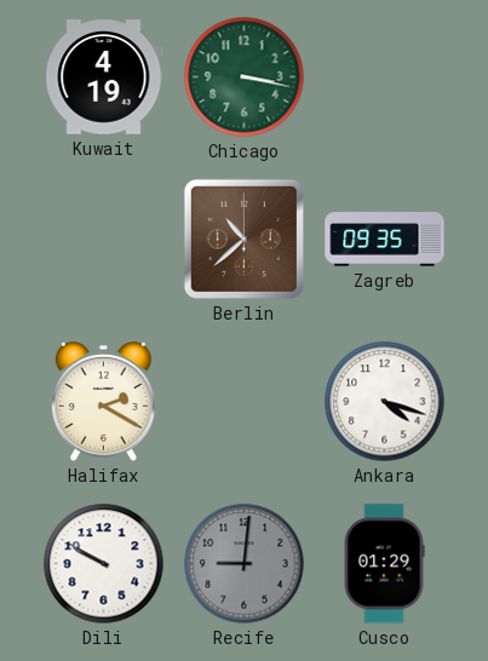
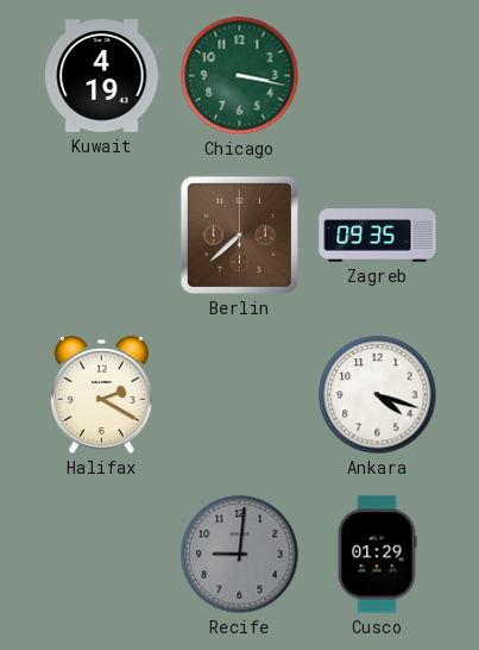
Berlin: 10:38 -> 7:38
Dili: 9:50 -> none
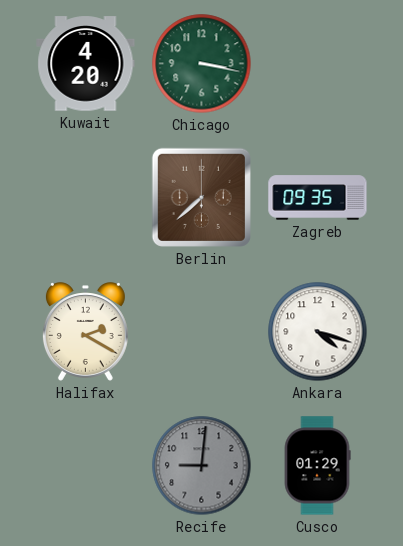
Kuwait: 4:19 -> 4:20
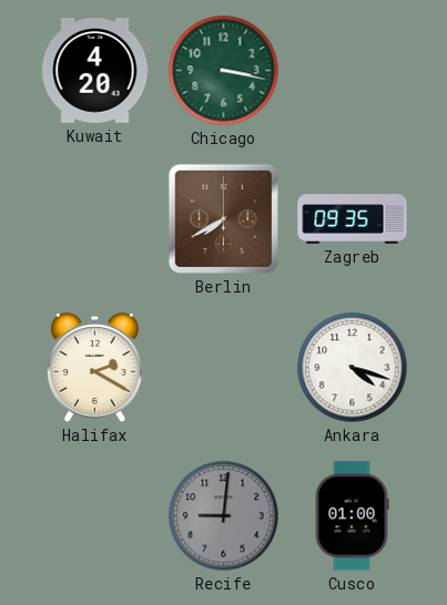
Berlin: 7:38 -> 7:40
Cusco: 01:29 -> 01:00
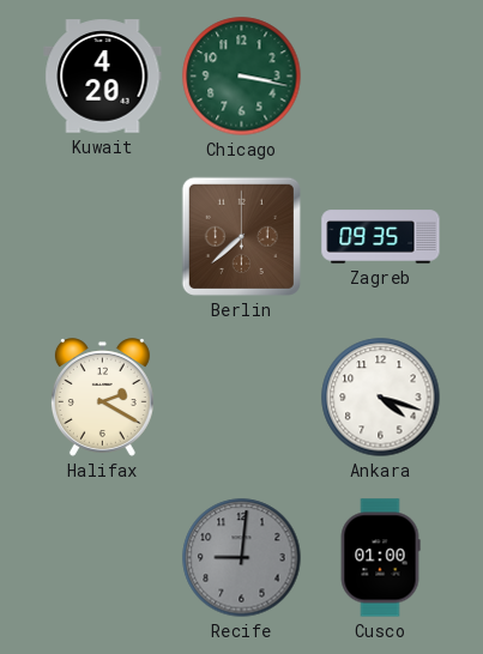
Berlin: 7:40 -> 7:38
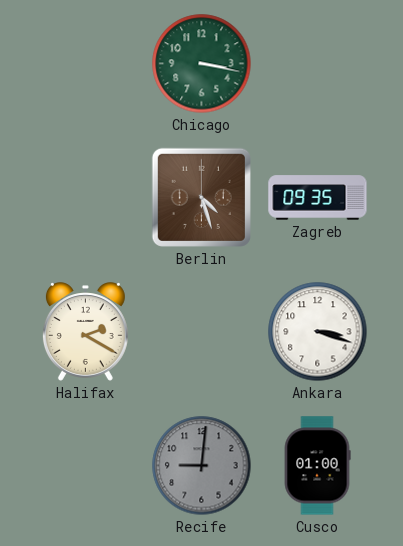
Kuwait: 4:20 -> none
Berlin: 7:38 -> 4:27
Ankara: 4:18 -> 3:18
